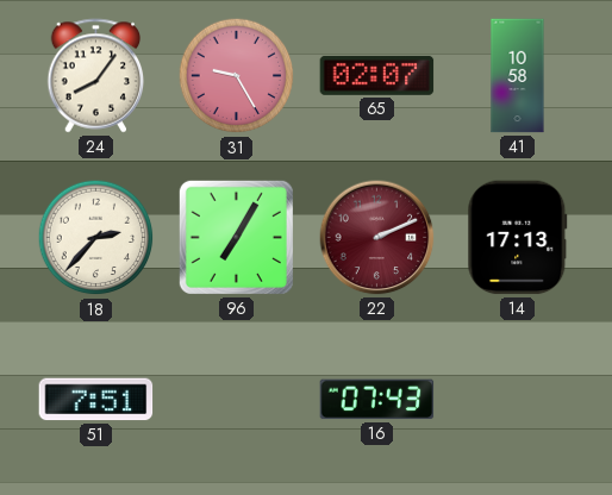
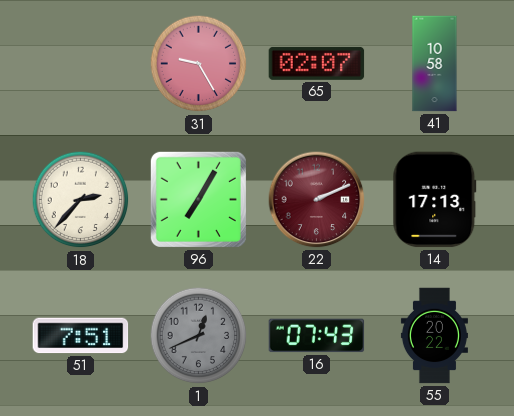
24: 8:06 -> none
1: none -> 12:41
55: none -> 20:22
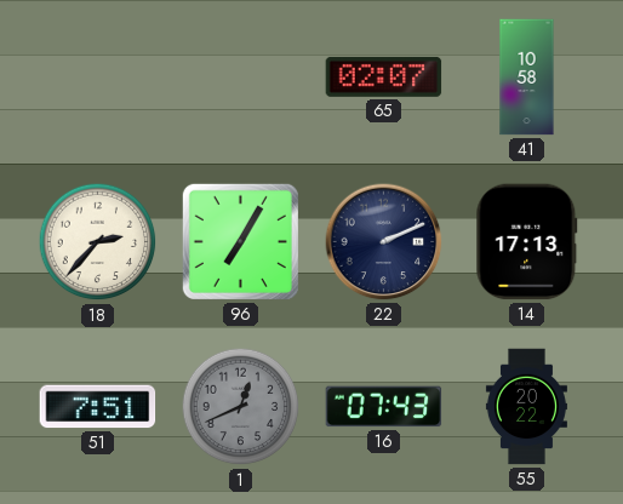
31: 9:25 -> none
22 dial: burgundy -> navy
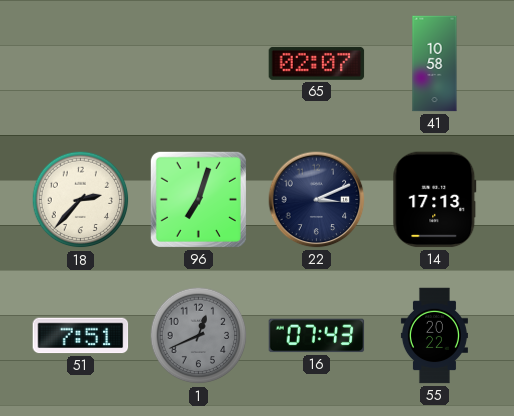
96: 7:05 -> 7:03
22: 2:11 -> 3:11
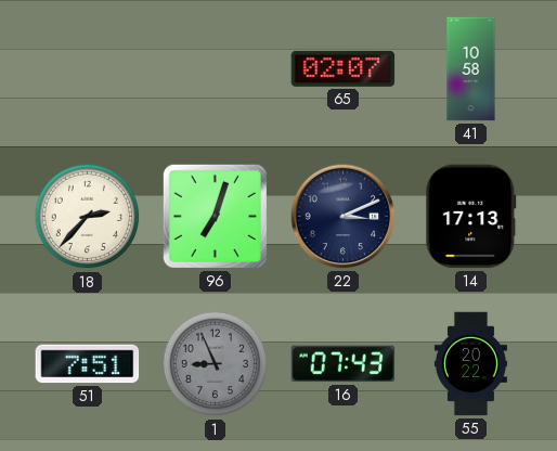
1: 12:41 -> 8:56
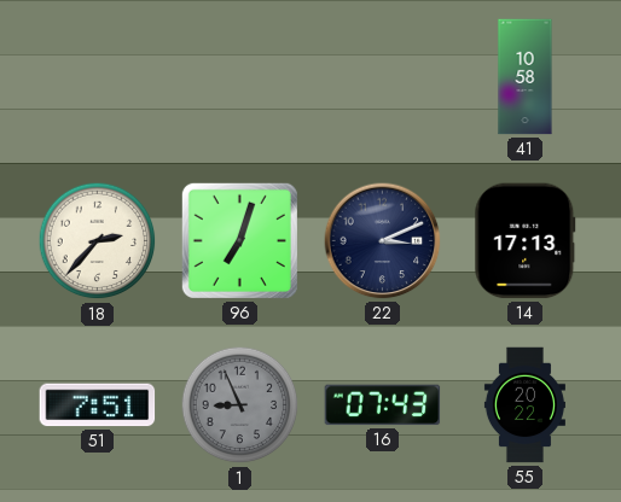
65: 02:07 -> none
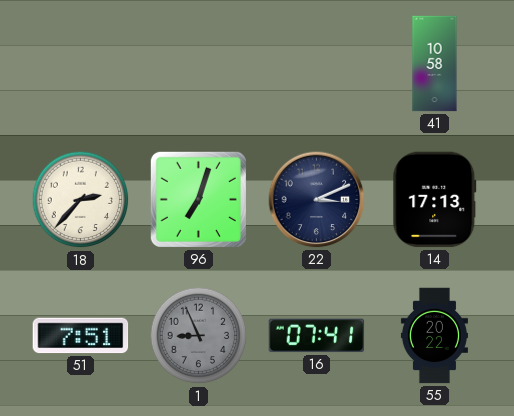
16: 07:43 -> 07:41
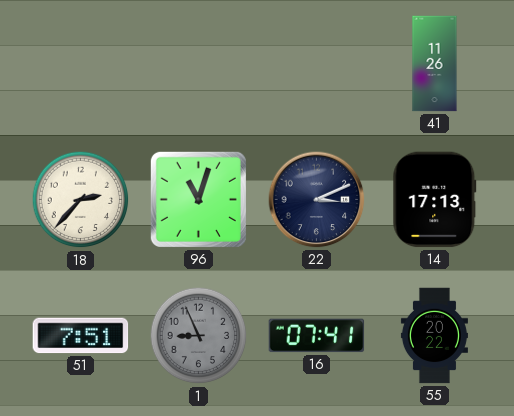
41: 10:58 -> 11:26
96: 7:03 -> 11:03
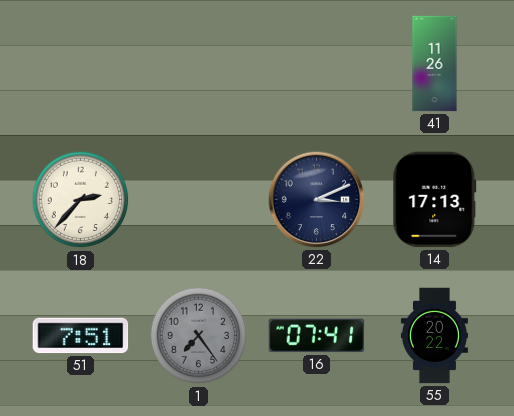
96: 11:03 -> none
1: 8:56 -> 7:24
